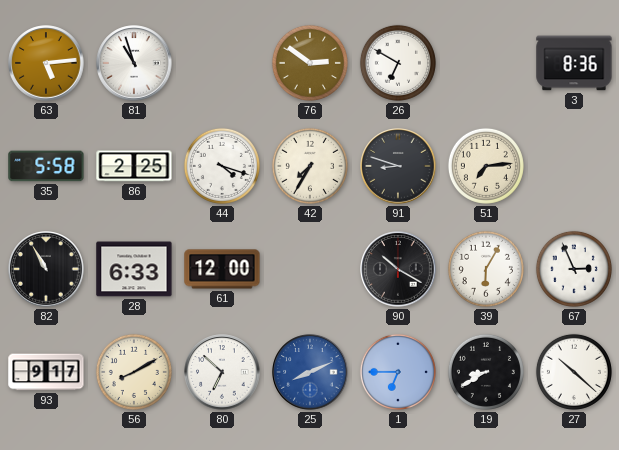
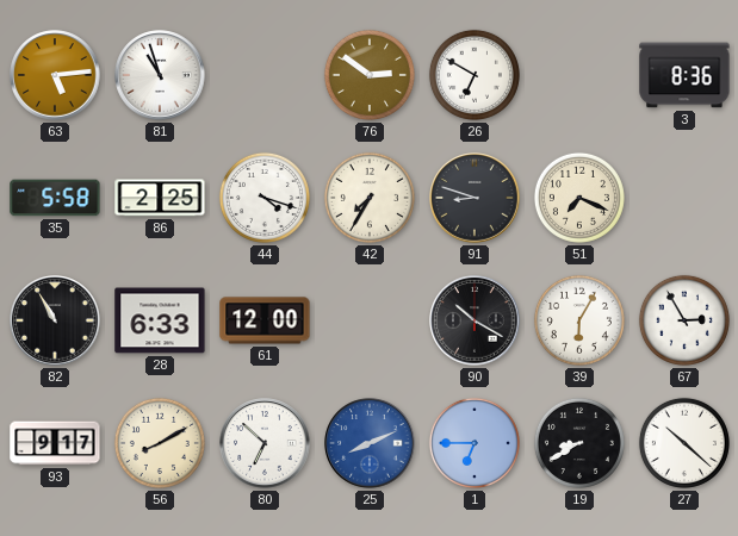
51: 7:14 -> 7:19
67: 2:56 -> 2:55
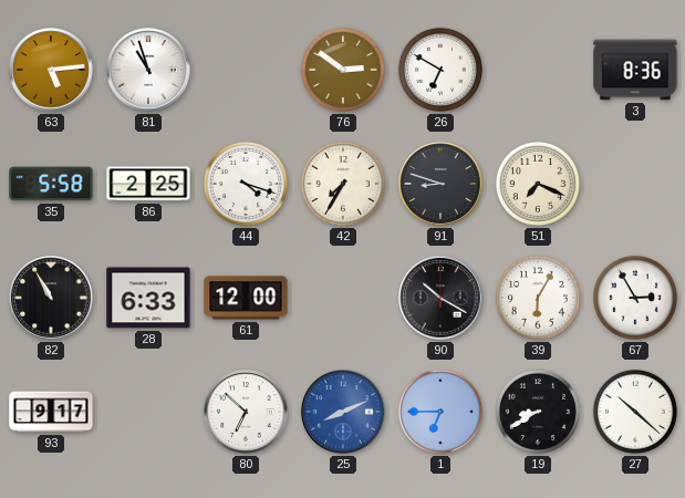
56: 8:10 -> none
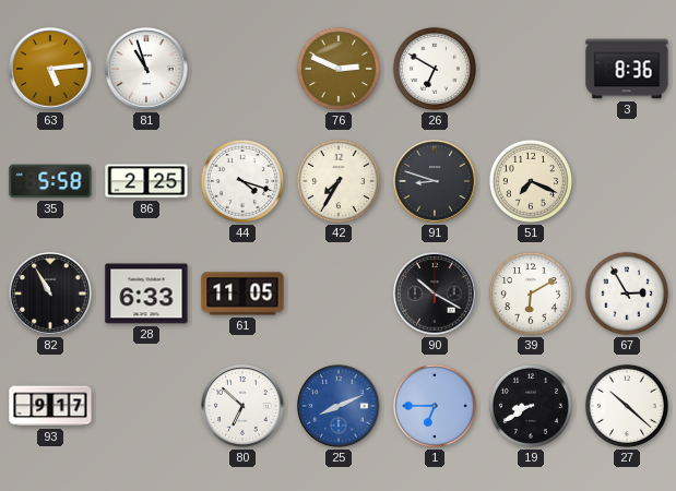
76: 2:51 -> 2:49
61: 12:00 -> 11:05
39: 6:05 -> 6:10
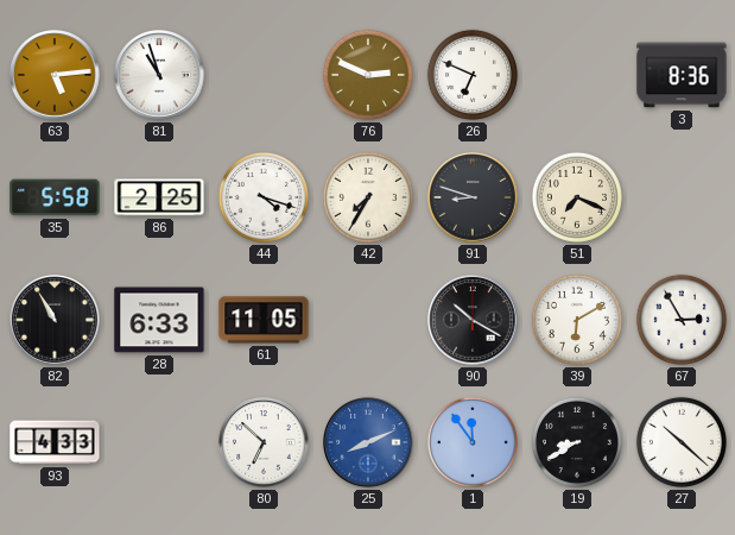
26: 6:50 -> 6:49
93: 9:17 -> 4:33
1: 6:45 -> 11:54
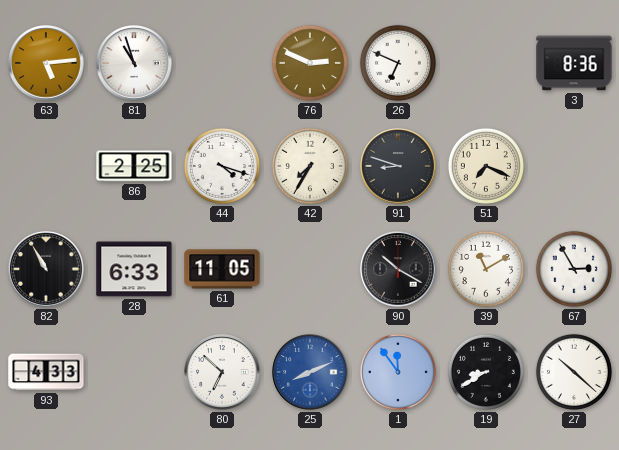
35: 5:58 -> none
39: 6:10 -> 11:10
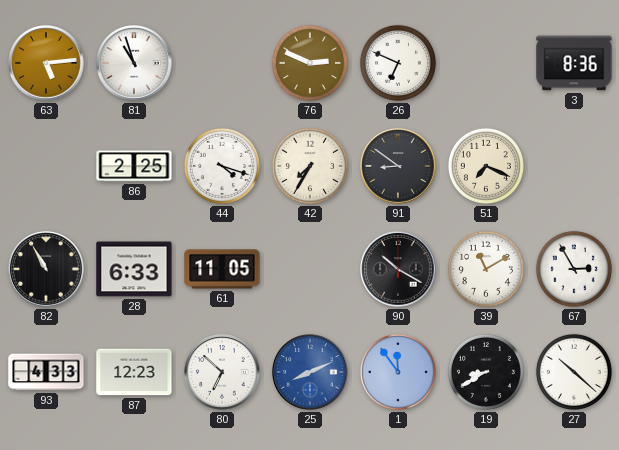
91: 8:48 -> 8:51
87: none -> 12:23
